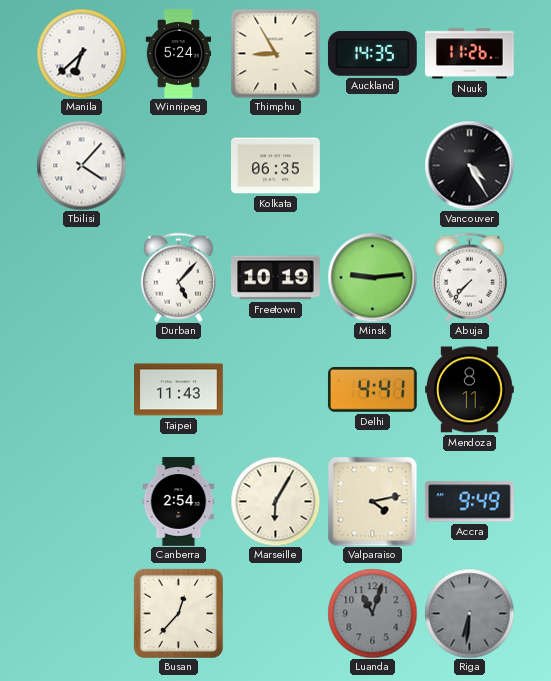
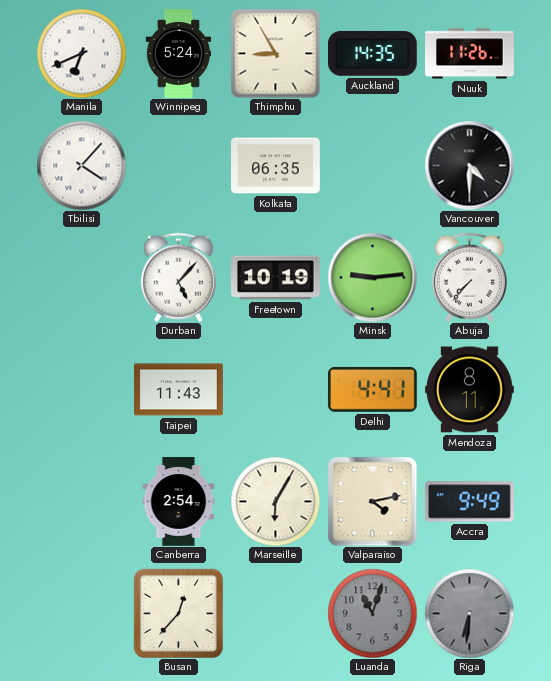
Manila: 6:38 -> 6:41
Vancouver: 4:25 -> 4:30
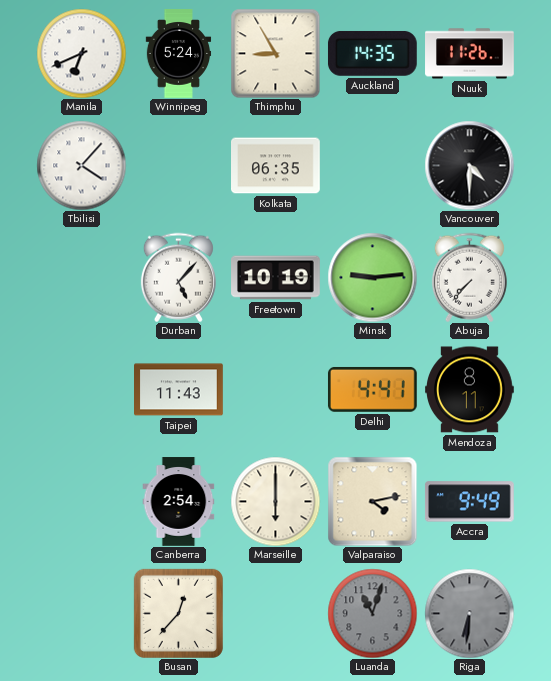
Marseille: 6:05 -> 6:00
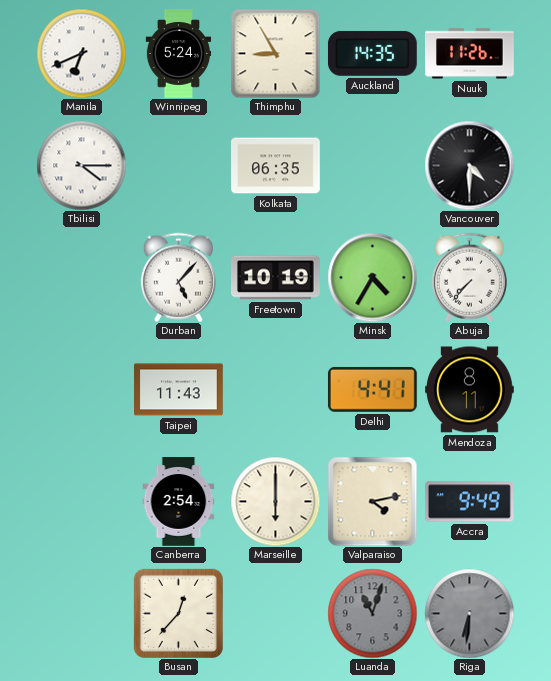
Tbilisi: 4:07 -> 4:15
Minsk: 9:14 -> 4:35
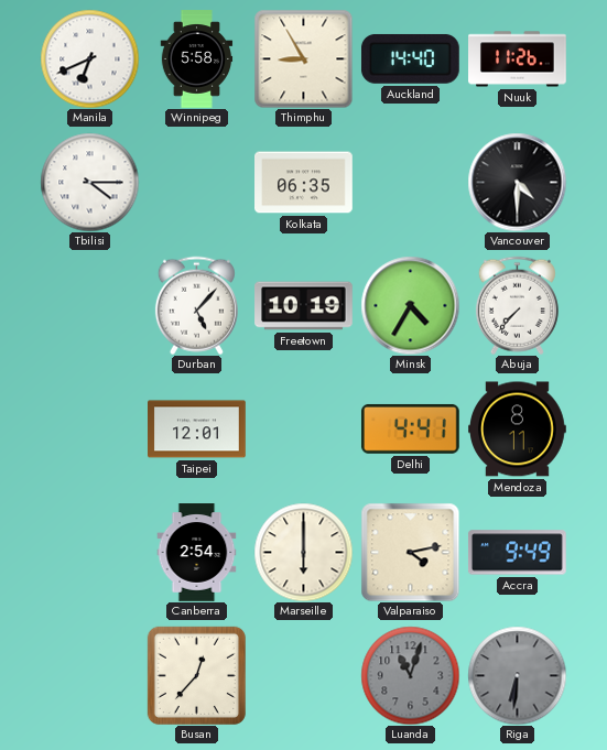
Winnipeg: 5:24 -> 5:58
Auckland: 14:35 -> 14:40
Taipei: 11:43 -> 12:01
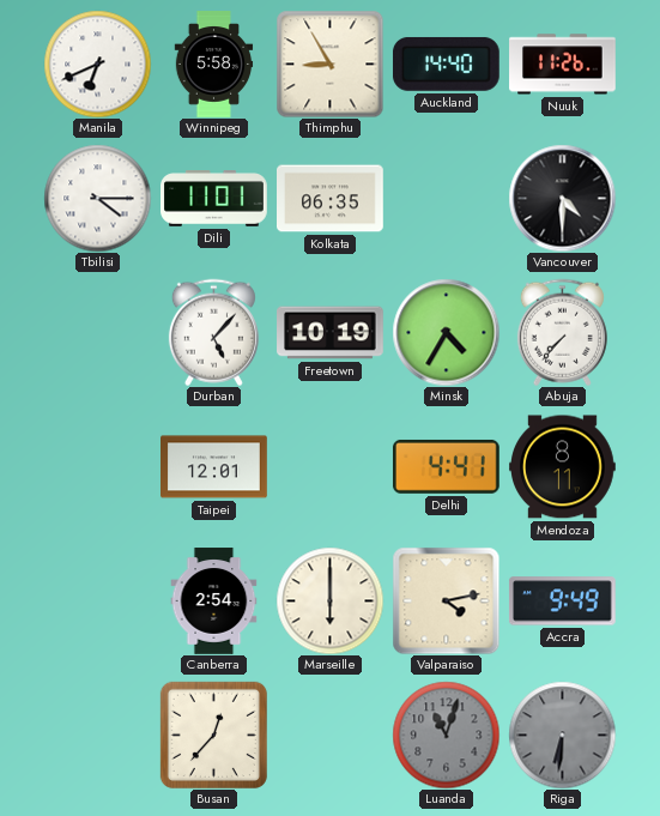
Dili: none -> 11:01
